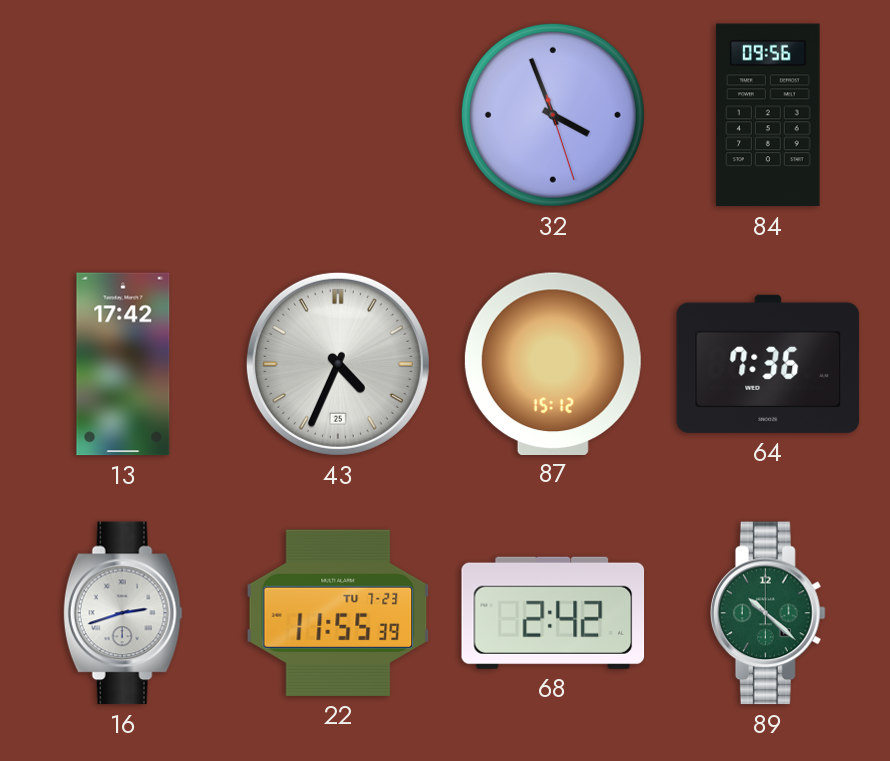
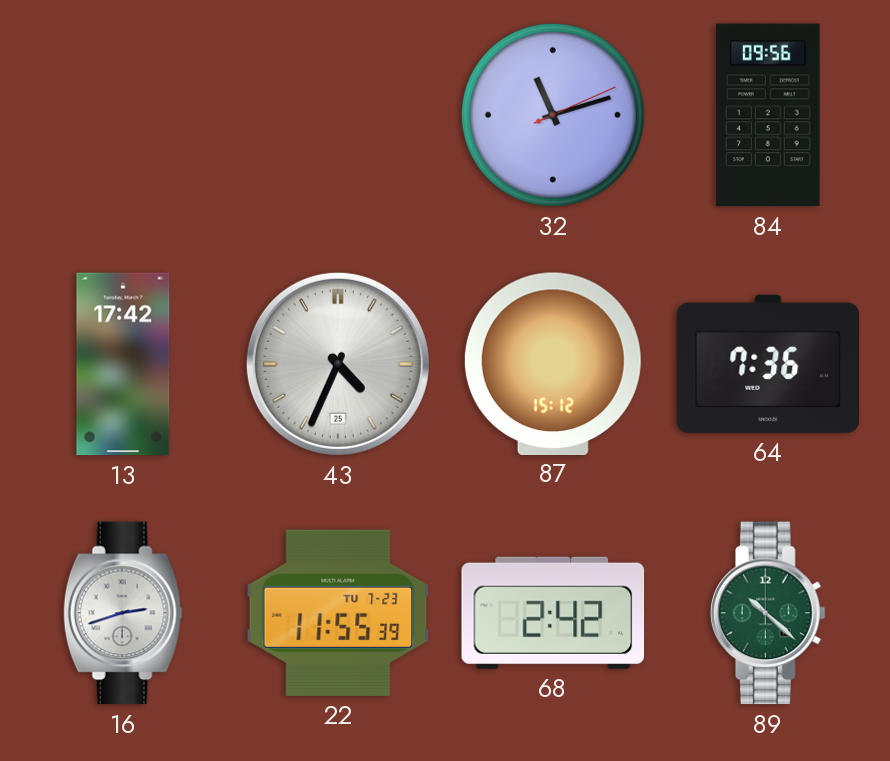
32: 3:56 -> 11:12
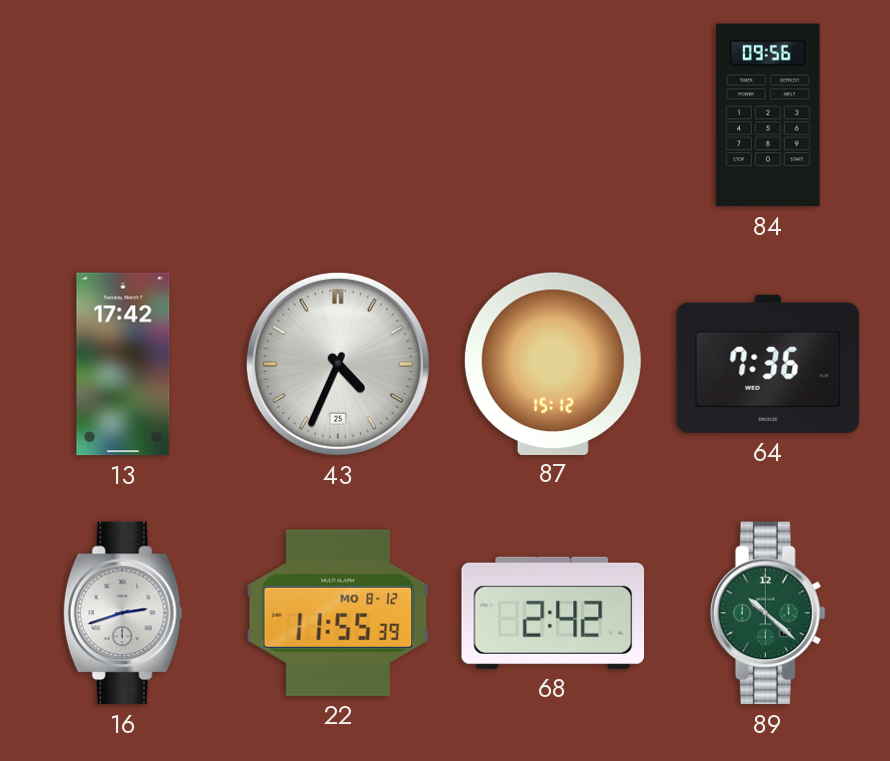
32: 11:12 -> none
22 date: TU 7-23 -> MO 8-12
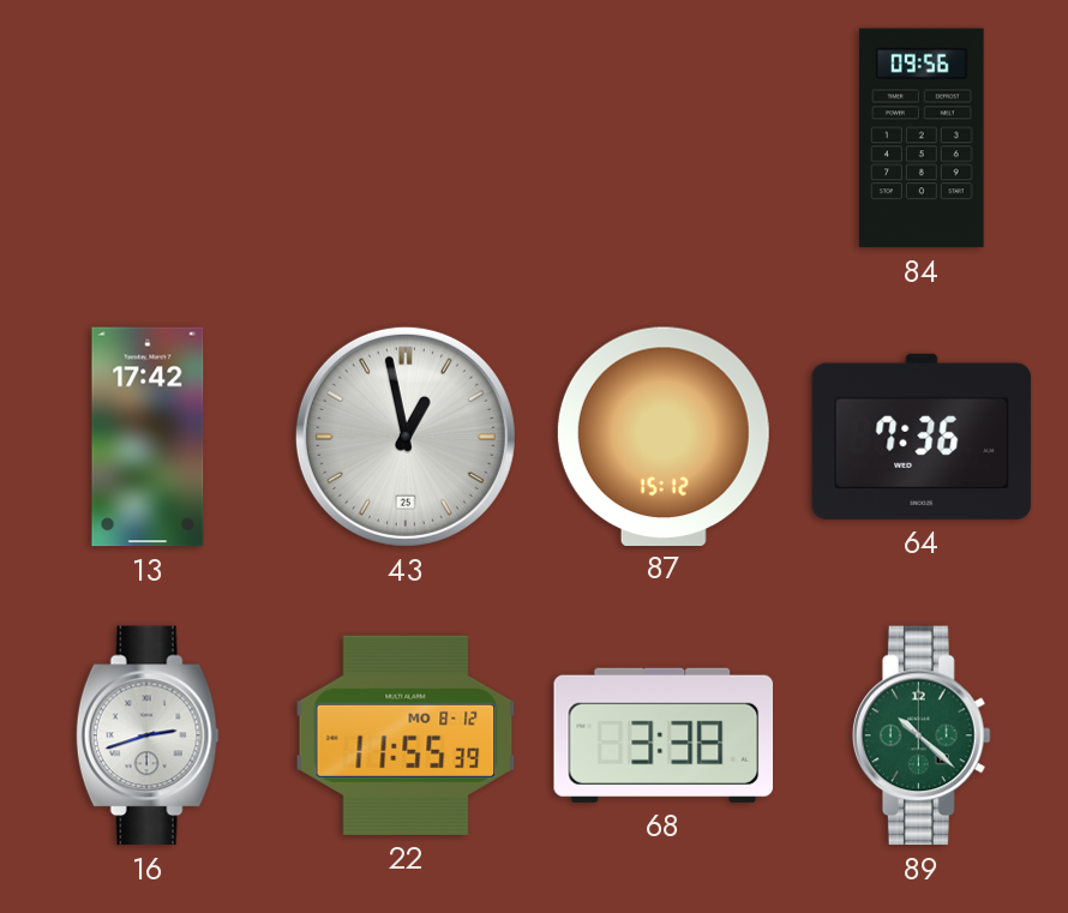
43: 4:34 -> 12:58
68: 2:42 -> 3:38
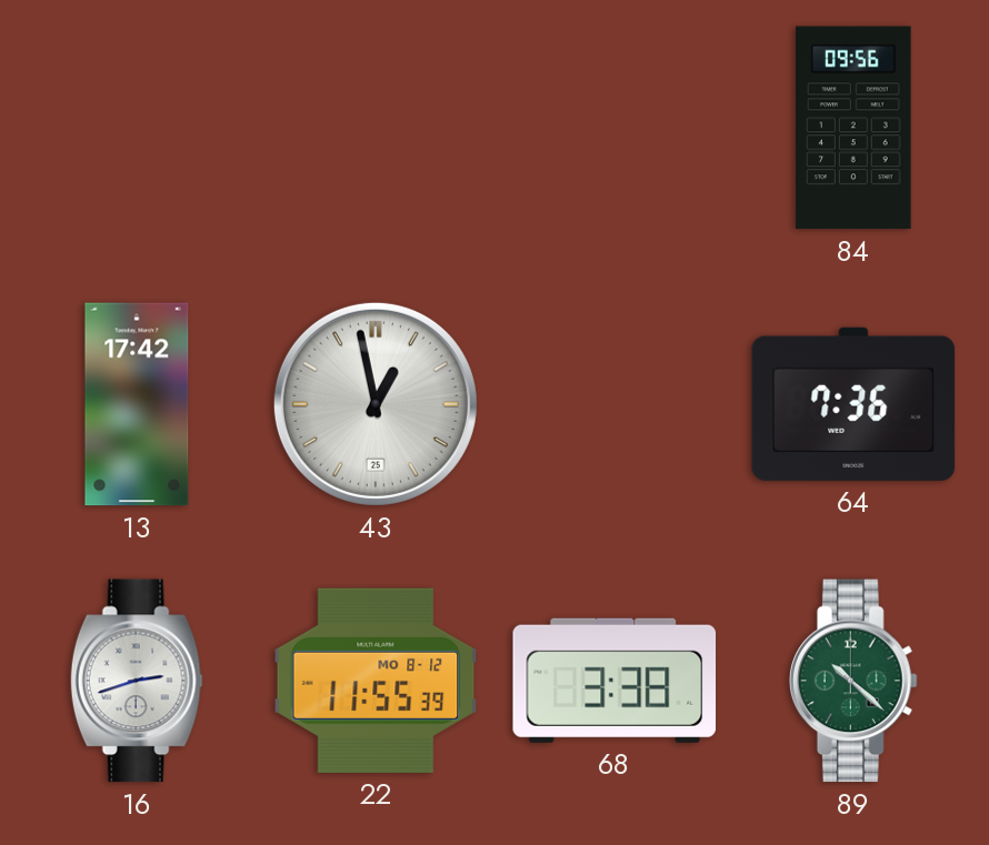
87: 15:12 -> none
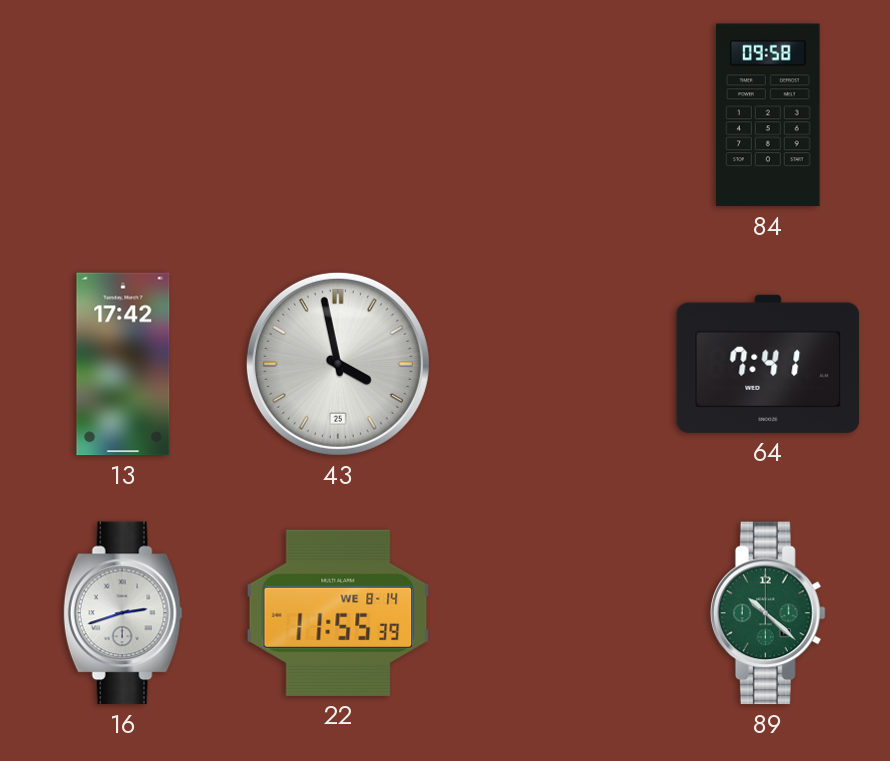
84: 09:56 -> 09:58
43: 12:58 -> 3:58
64: 7:36 -> 7:41
22 date: MO 8-12 -> WE 8-14
68: 3:38 -> none
